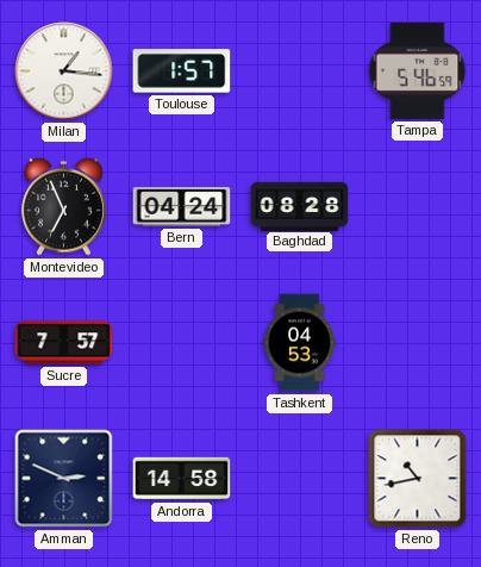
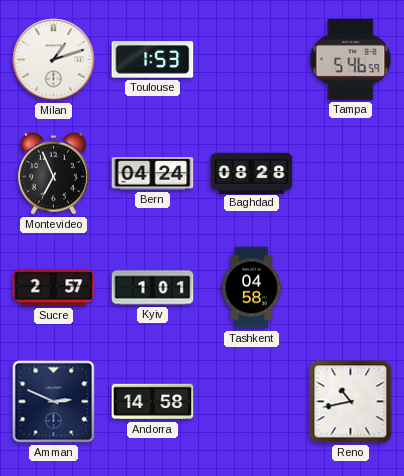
Milan: 1:16 -> 1:12
Toulouse: 1:57 -> 1:53
Sucre: 7:57 -> 2:57
Kyiv: none -> 1:01
Tashkent: 04:53 -> 04:58
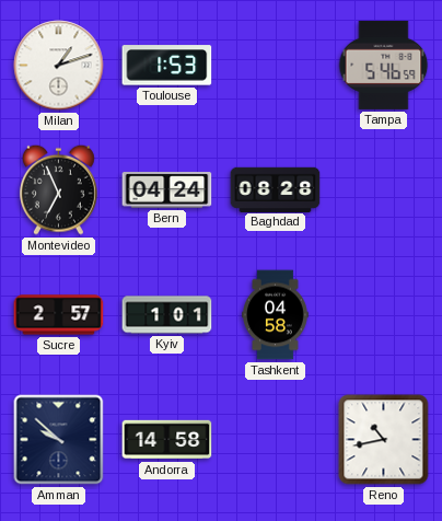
Amman: 2:49 -> 9:52
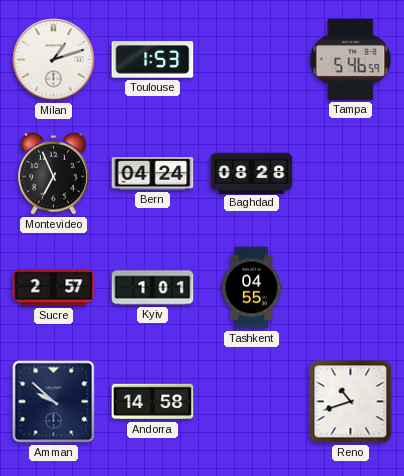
Tashkent: 04:58 -> 04:55
Reno: 10:43 -> 10:42
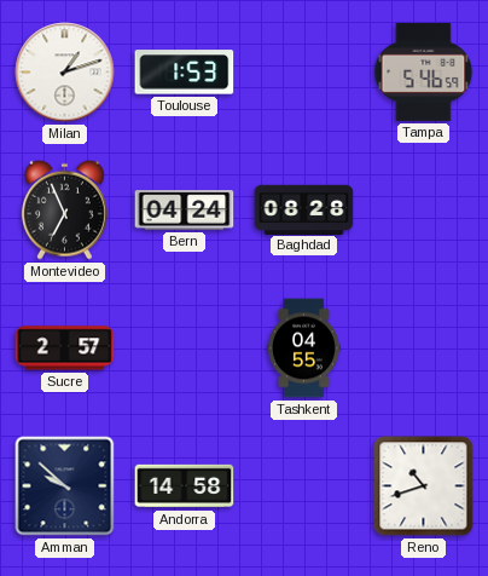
Kyiv: 1:01 -> none
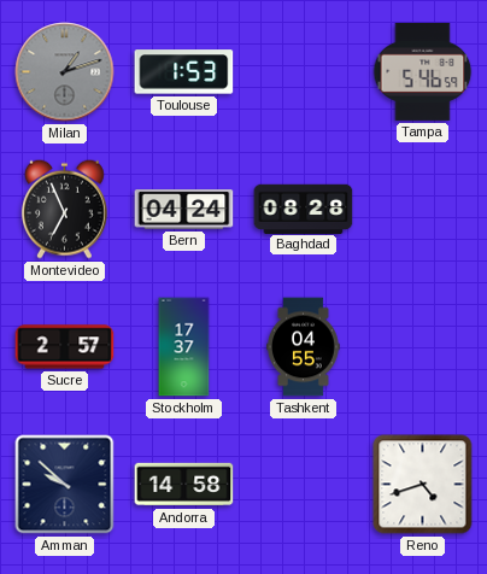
Milan dial: white -> grey
Stockholm: none -> 17:37
Reno: 10:42 -> 4:42
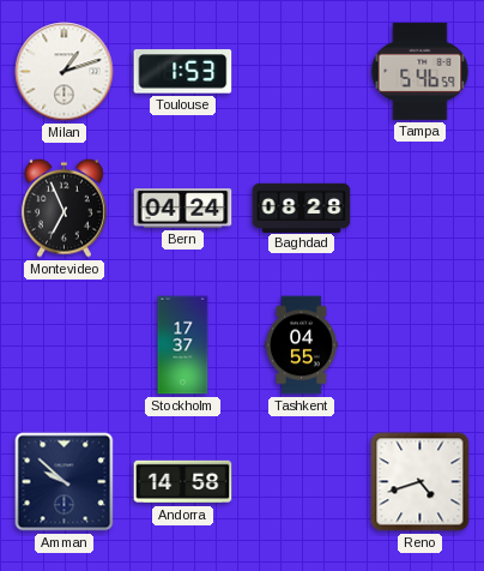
Milan dial: grey -> white
Sucre: 2:57 -> none
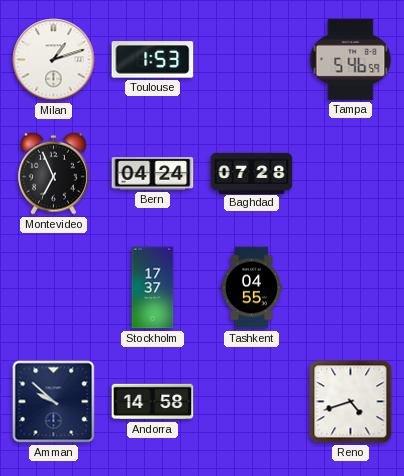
Baghdad: 08:28 -> 07:28
